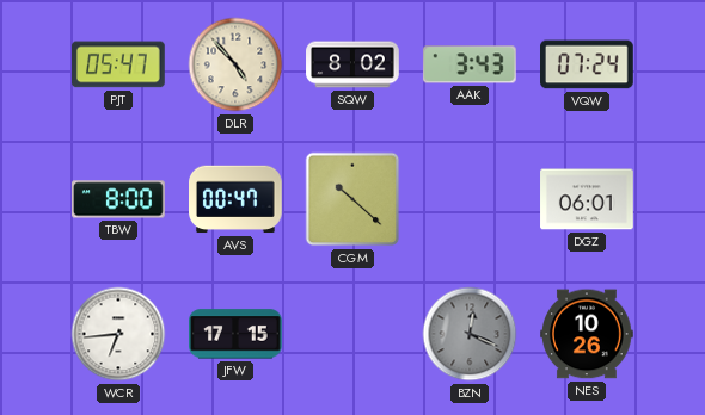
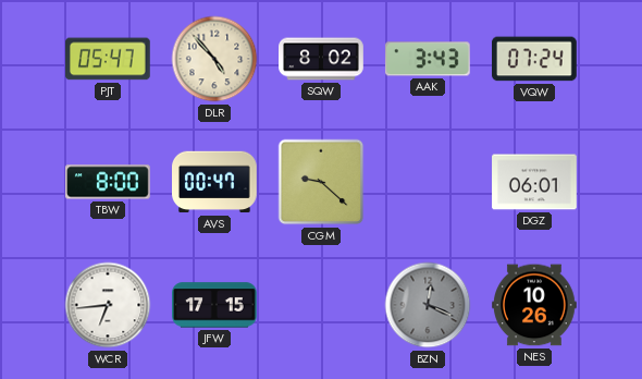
CGM: 10:22 -> 9:22
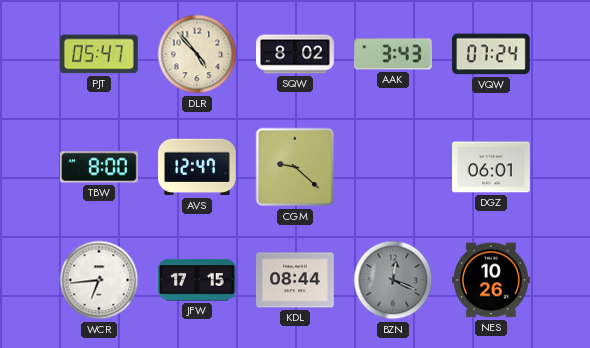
AVS: 00:47 -> 12:47
KDL: none -> 08:44
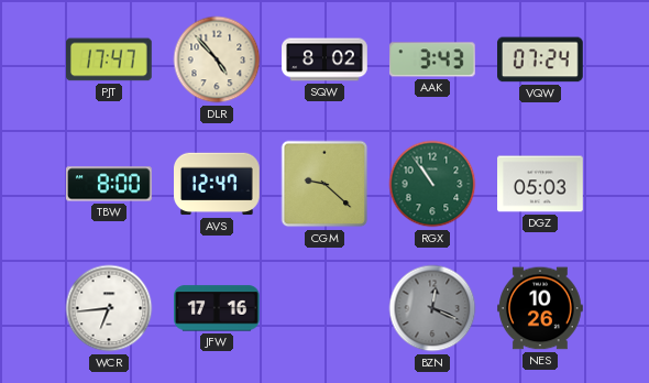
PJT: 05:47 -> 17:47
RGX: none -> 10:54
DGZ: 06:01 -> 05:03
JFW: 17:15 -> 17:16
KDL: 08:44 -> none
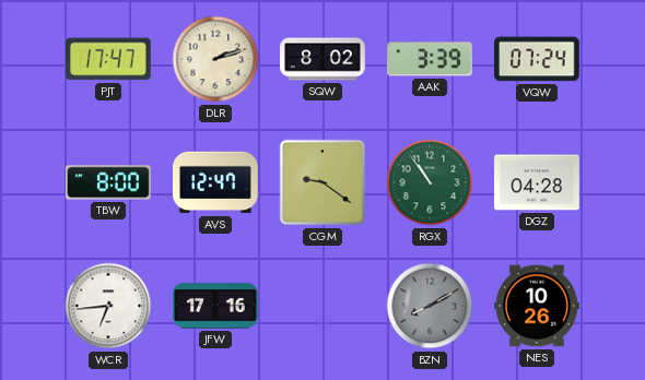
DLR: 4:53 -> 2:12
AAK: 3:43 -> 3:39
CGM: 9:22 -> 9:21
DGZ: 05:03 -> 04:28
BZN: 12:19 -> 8:10
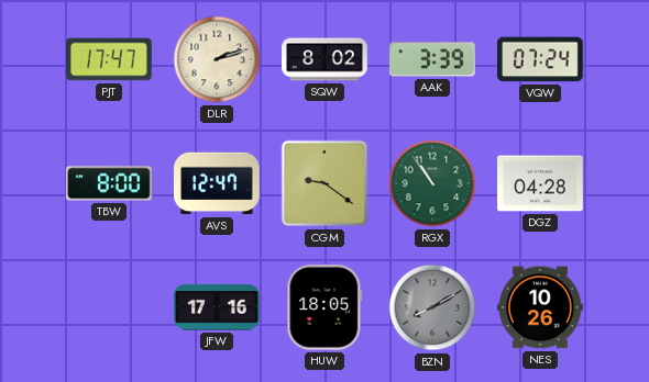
WCR: 6:44 -> none
HUW: none -> 18:05
